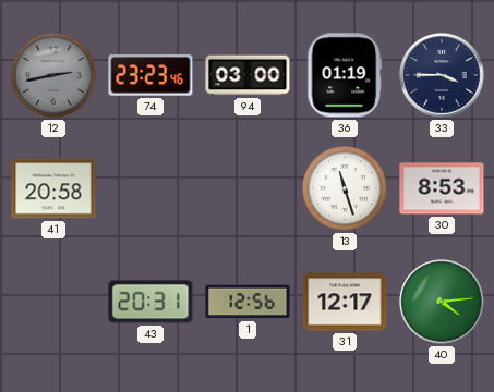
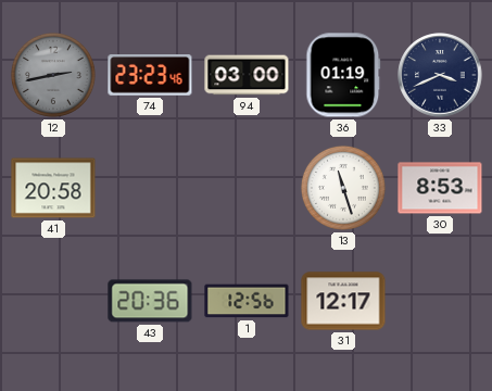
33: 3:45 -> 3:41
43: 20:31 -> 20:36
40: 4:14 -> none
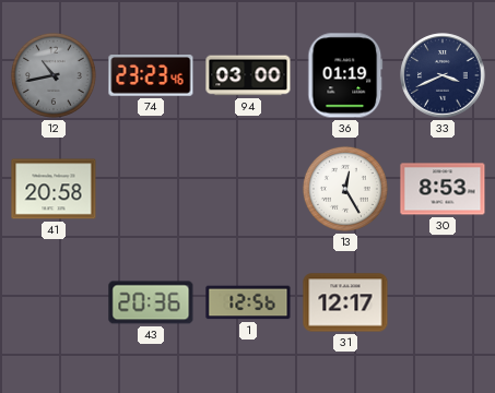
12: 2:43 -> 10:43
13: 11:27 -> 12:25
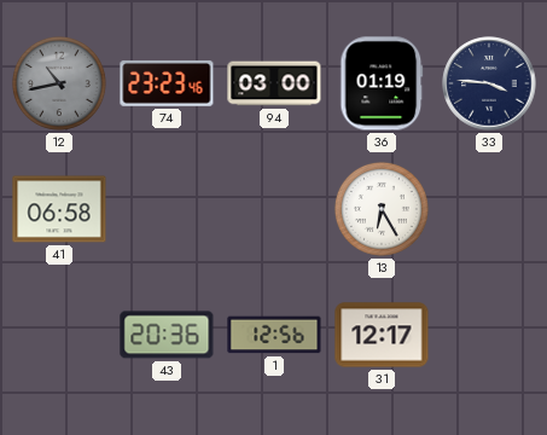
33: 3:41 -> 3:46
41: 20:58 -> 06:58
13: 12:25 -> 6:25
30: 8:53 -> none
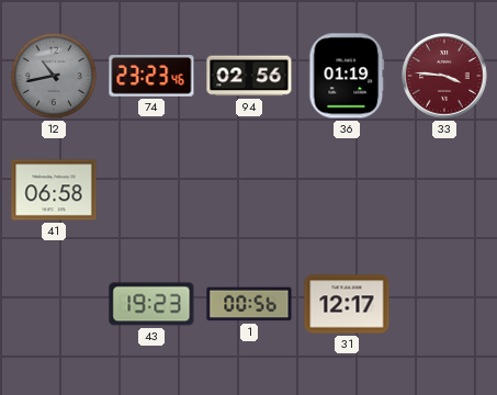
94: 03:00 -> 02:56
33 dial: navy -> burgundy
13: 6:25 -> none
43: 20:36 -> 19:23
1: 12:56 -> 00:56
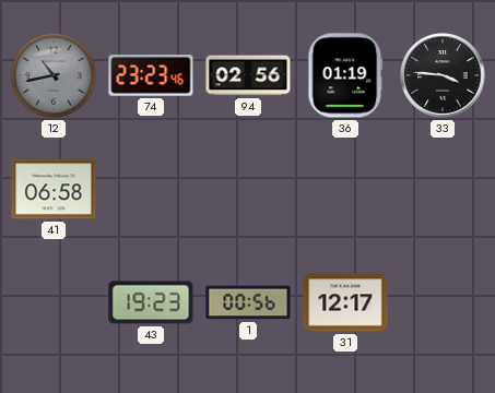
33 dial: burgundy -> black
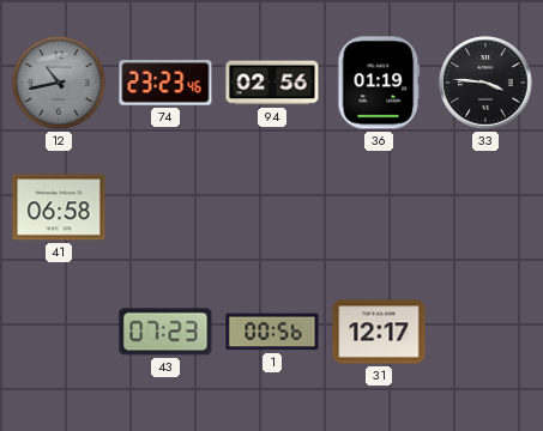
43: 19:23 -> 07:23
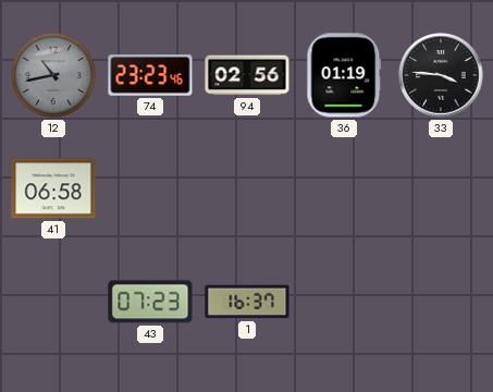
1: 00:56 -> 16:37
31: 12:17 -> none
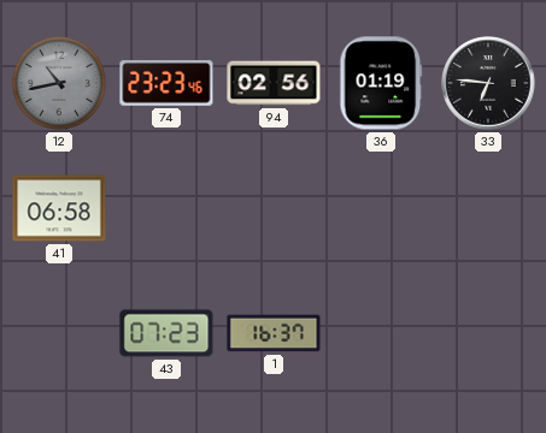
33: 3:46 -> 6:46
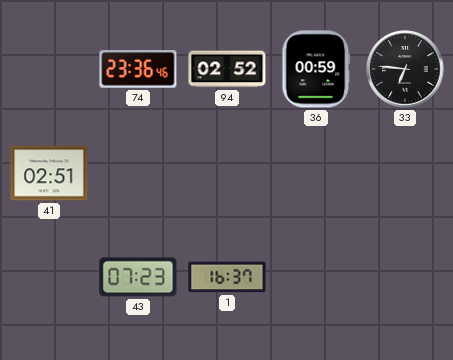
12: 10:43 -> none
74: 23:23 -> 23:36
94: 02:56 -> 02:52
36: 01:19 -> 00:59
41: 06:58 -> 02:51
